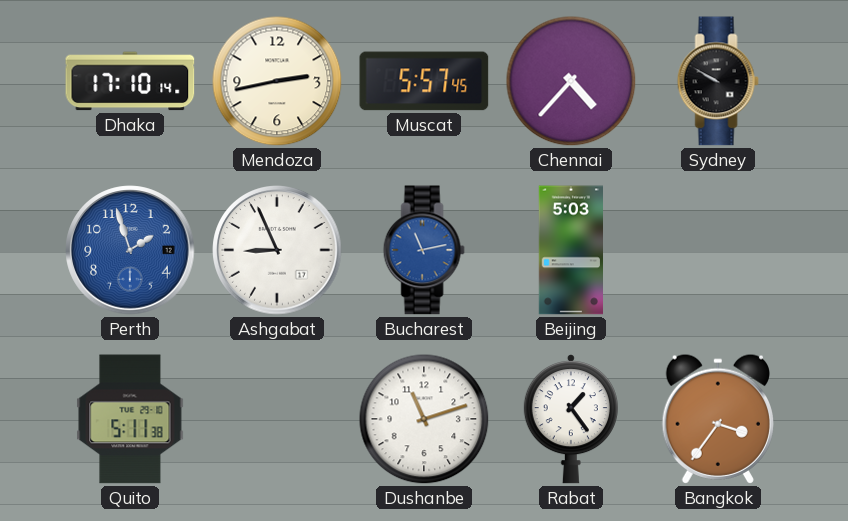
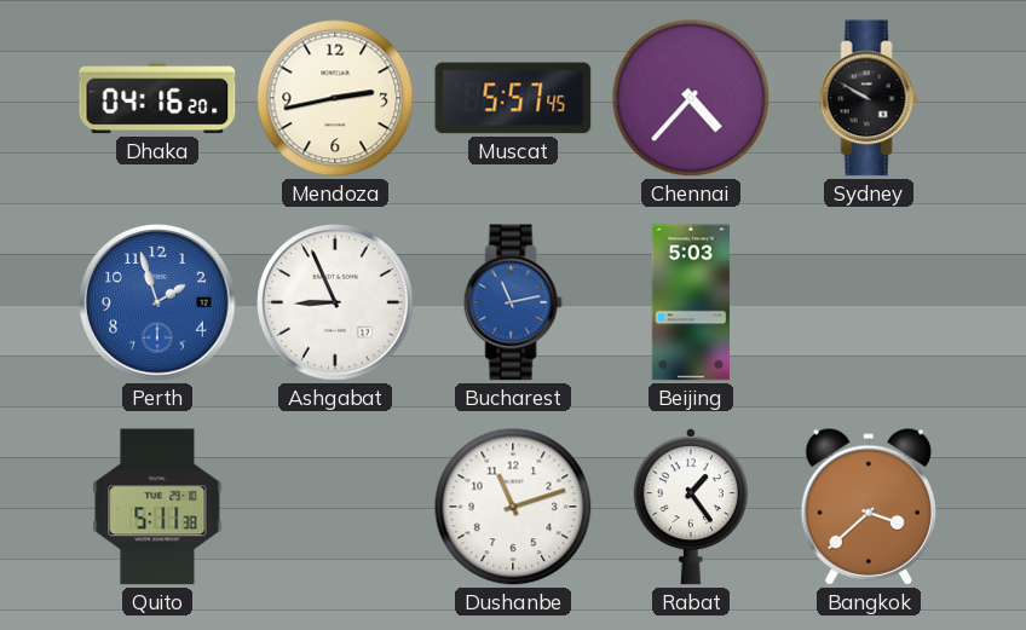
Dhaka: 17:10 -> 04:16
Bangkok: 3:36 -> 3:38
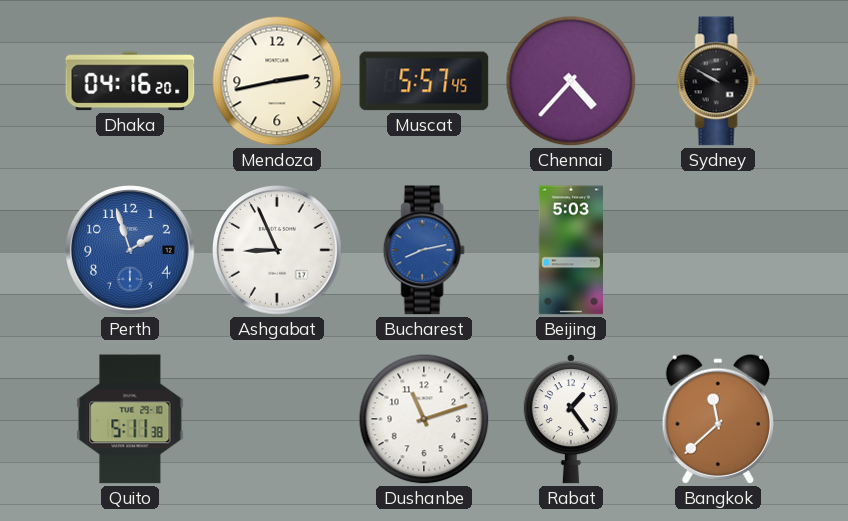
Bucharest: 11:13 -> 8:13
Bangkok: 3:38 -> 11:38
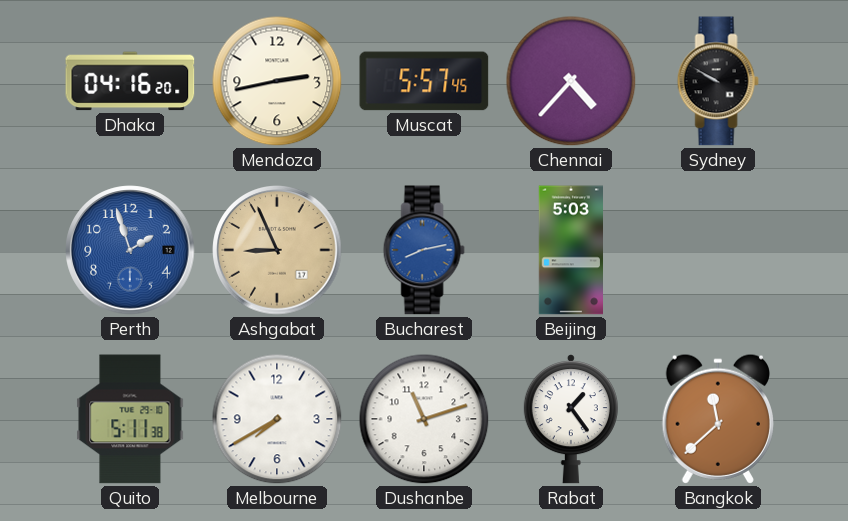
Ashgabat dial: white -> champagne
Melbourne: none -> 7:40
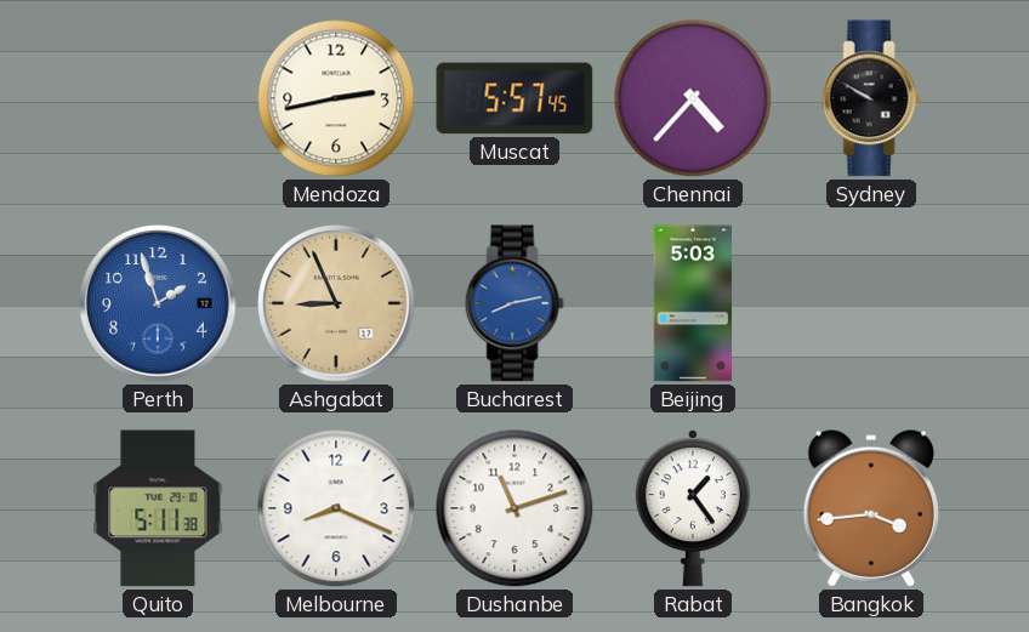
Dhaka: 04:16 -> none
Melbourne: 7:40 -> 8:19
Bangkok: 11:38 -> 3:44
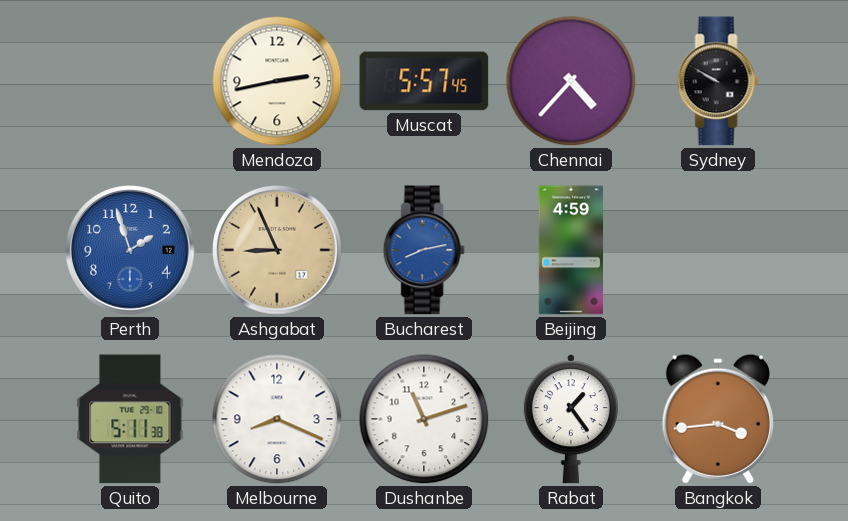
Beijing: 5:03 -> 4:59
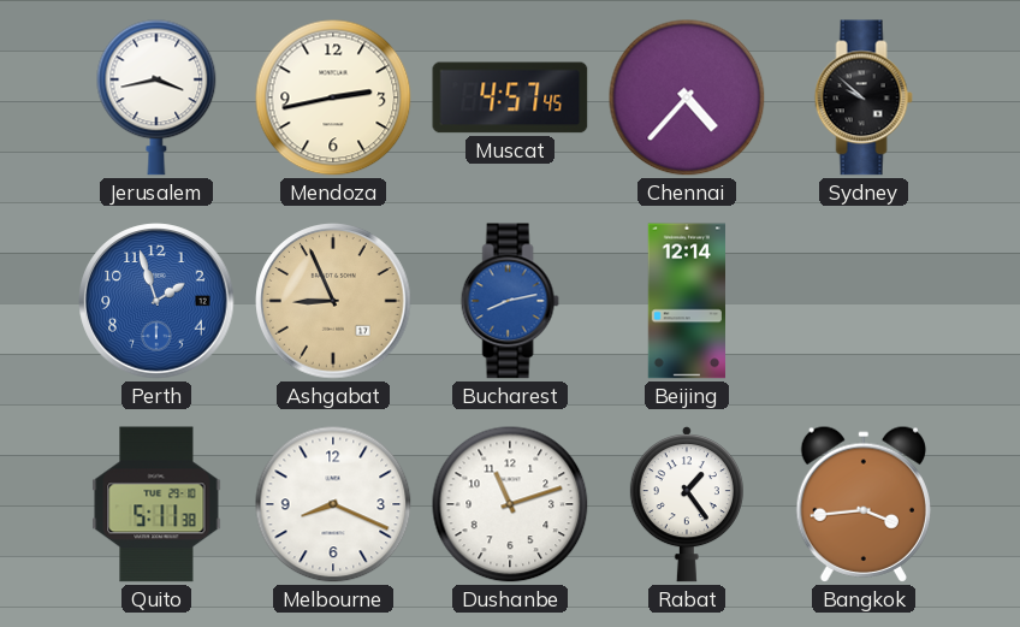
Jerusalem: none -> 3:43
Muscat: 5:57 -> 4:57
Sydney: 9:50 -> 9:52
Beijing: 4:59 -> 12:14
